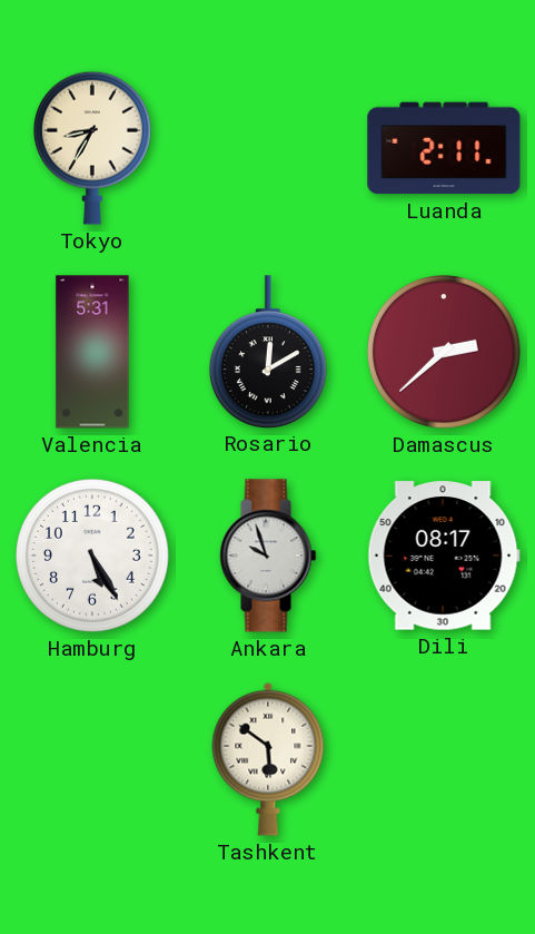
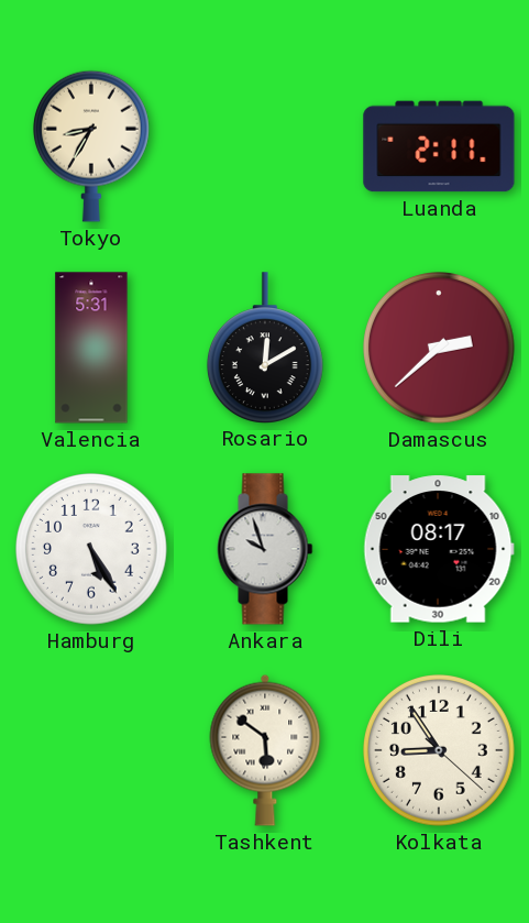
Kolkata: none -> 8:54
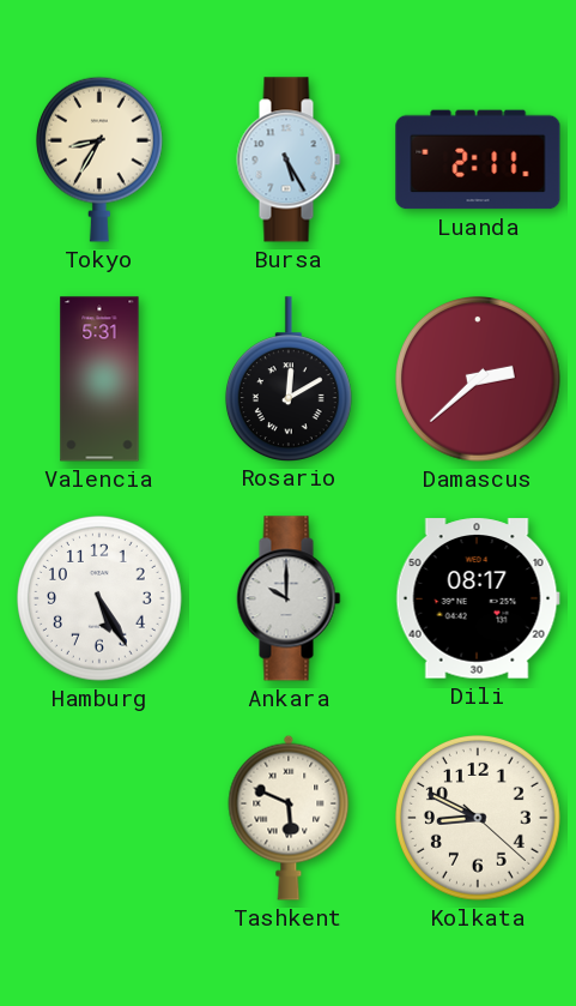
Bursa: none -> 5:25
Ankara: 9:57 -> 10:00
Tashkent: 5:51 -> 5:49
Kolkata: 8:54 -> 8:49
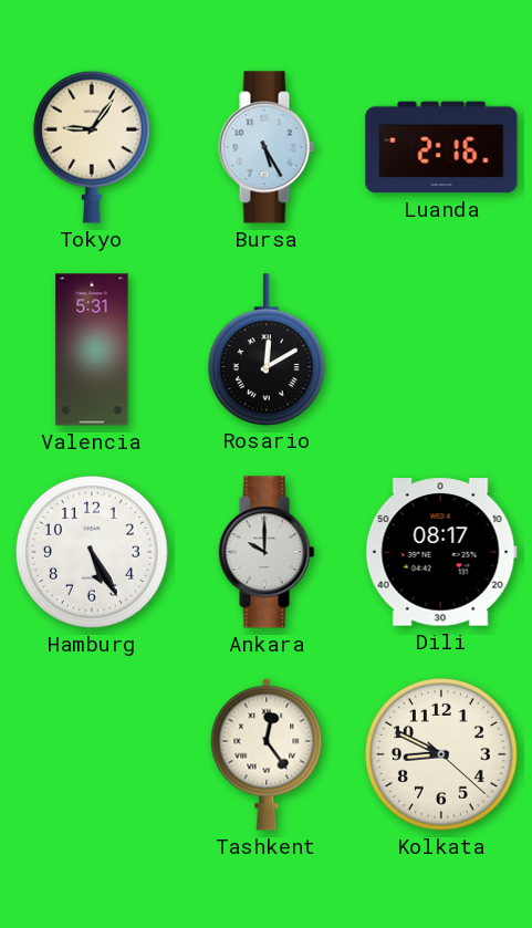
Tokyo: 8:35 -> 9:06
Luanda: 2:11 -> 2:16
Damascus: 2:38 -> none
Tashkent: 5:49 -> 12:24
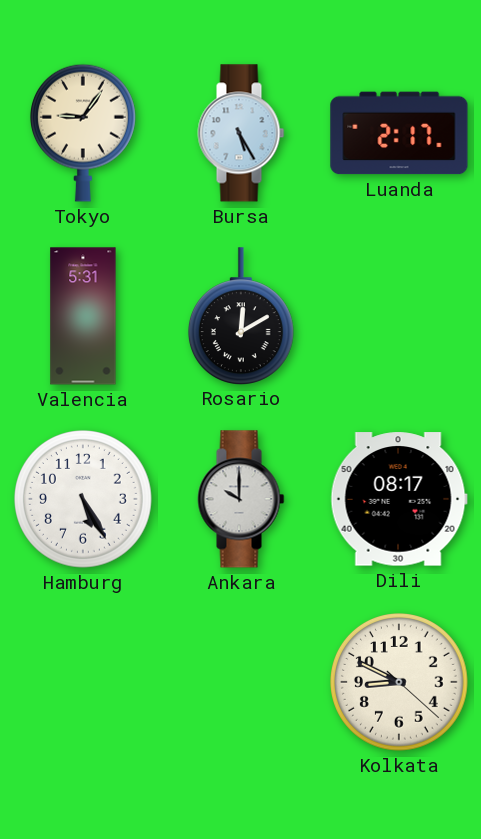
Luanda: 2:16 -> 2:17
Tashkent: 12:24 -> none
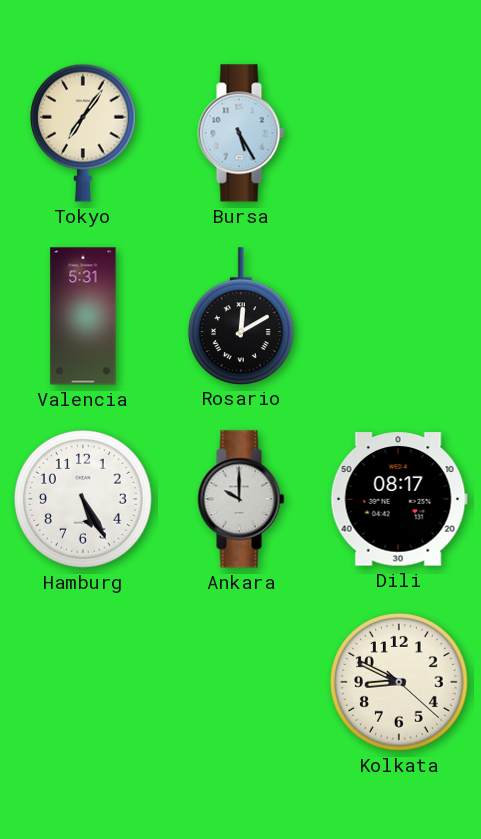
Tokyo: 9:06 -> 7:06
Luanda: 2:17 -> none
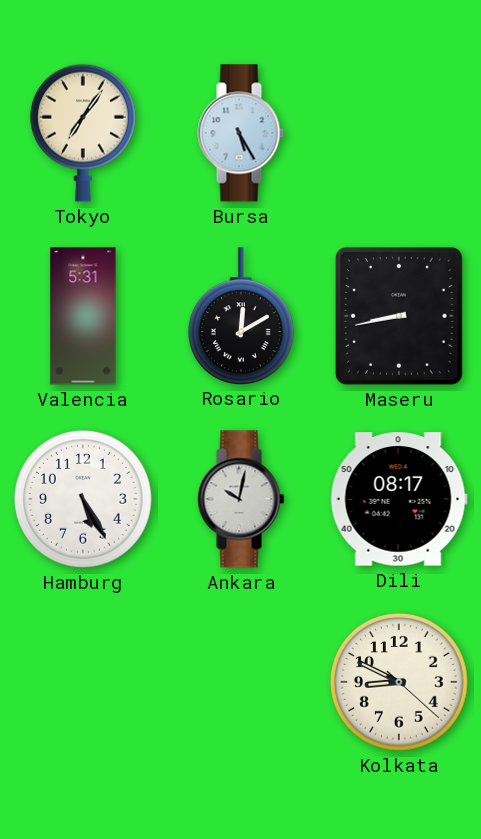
Maseru: none -> 8:43
Ankara: 10:00 -> 10:02
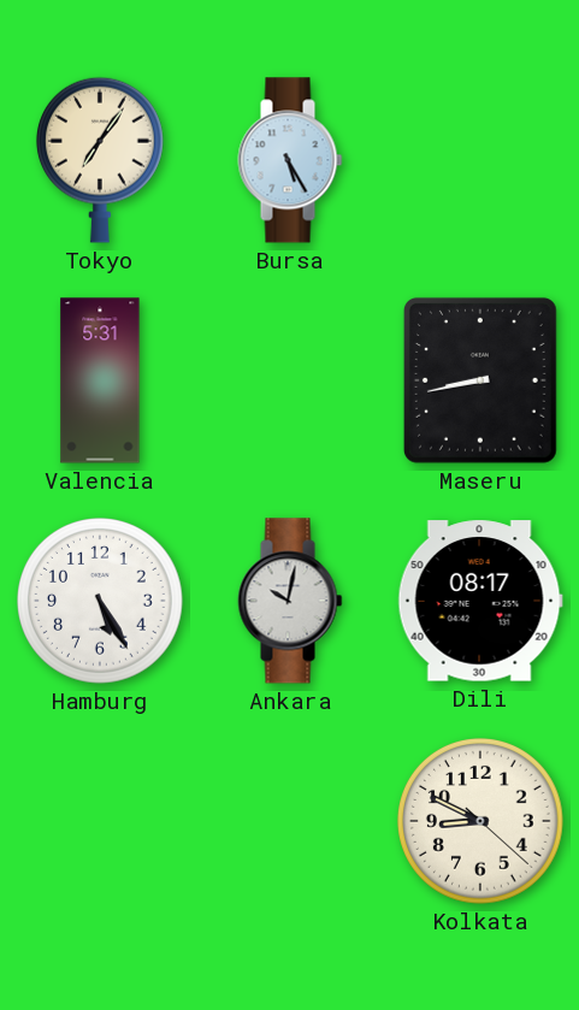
Rosario: 12:10 -> none
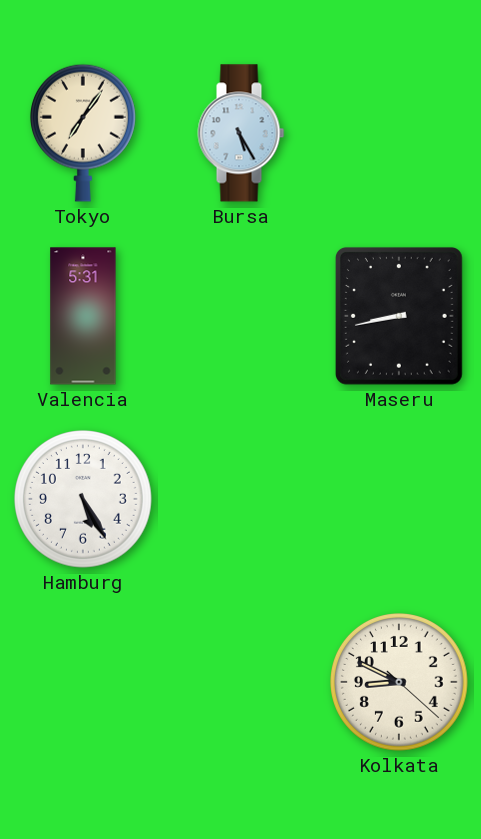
Ankara: 10:02 -> none
Dili: 08:17 -> none
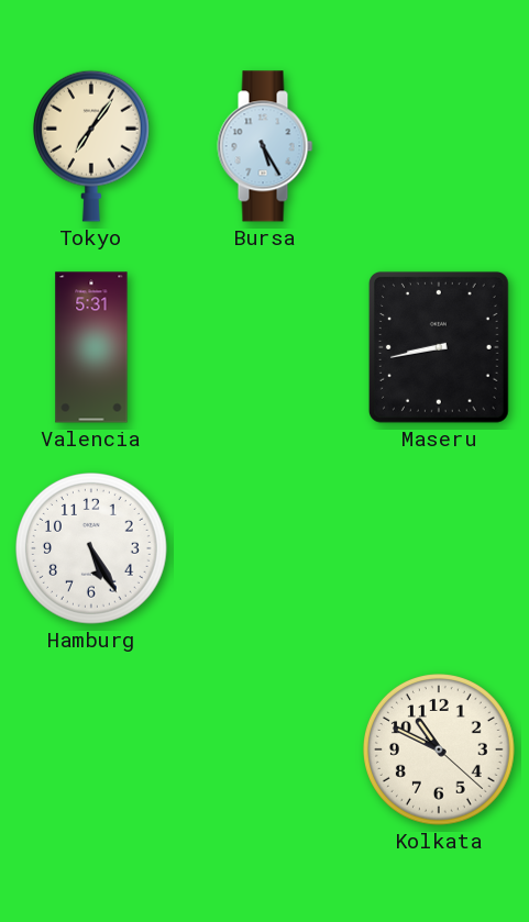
Kolkata: 8:49 -> 10:49
